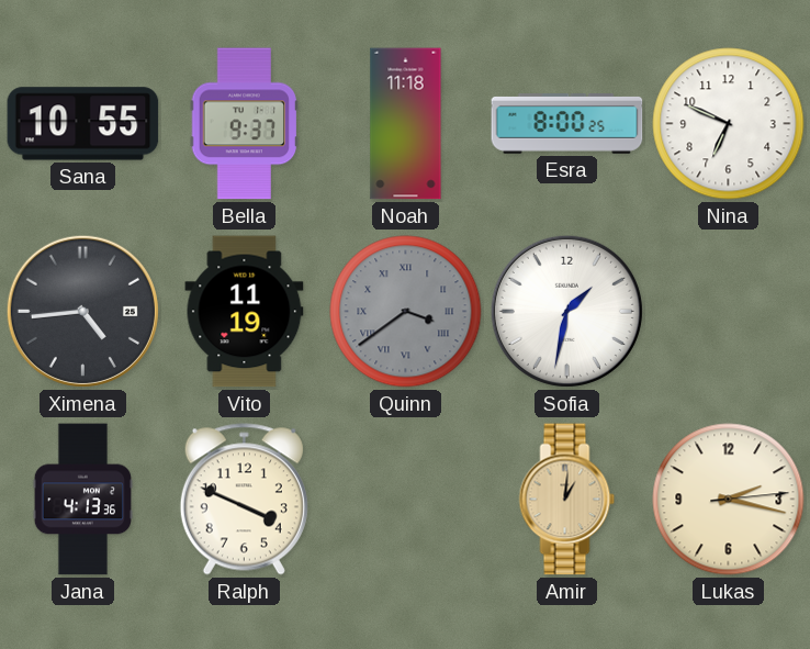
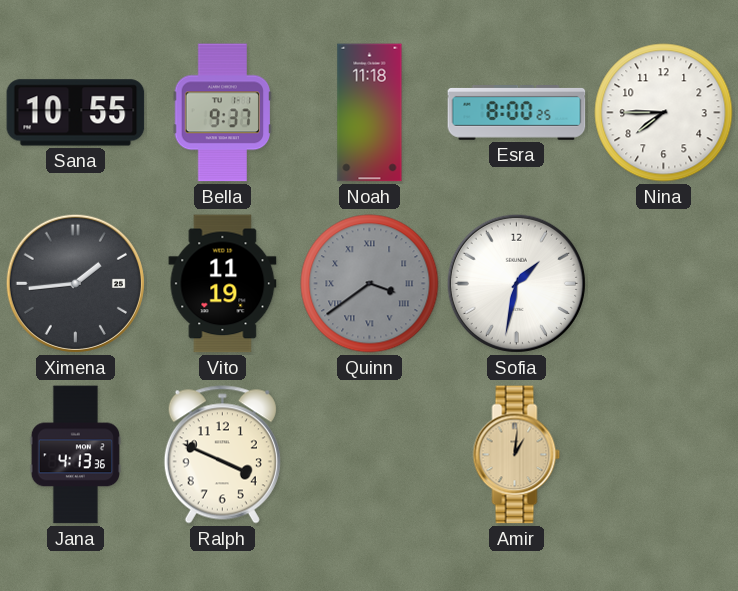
Nina: 6:49 -> 7:45
Ximena: 4:44 -> 1:44
Lukas: 2:17 -> none
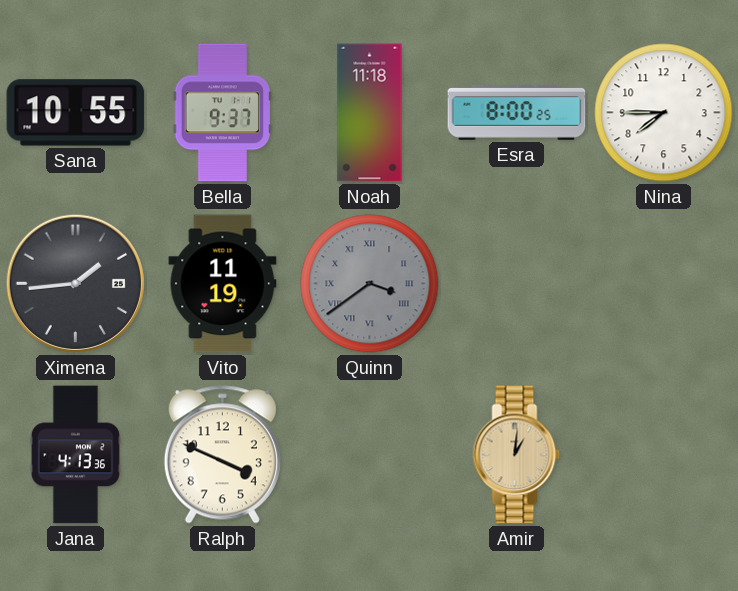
Sofia: 1:32 -> none
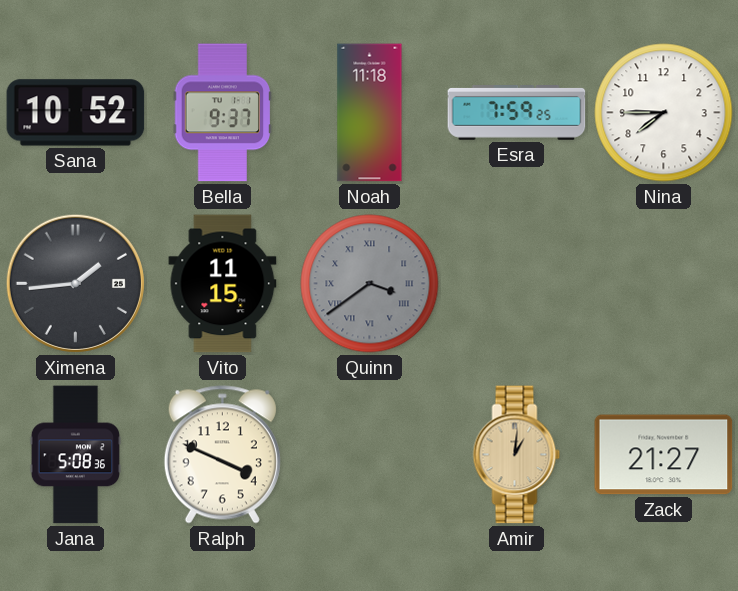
Sana: 10:55 -> 10:52
Esra: 8:00 -> 7:59
Vito: 11:19 -> 11:15
Jana: 4:13 -> 5:08
Zack: none -> 21:27
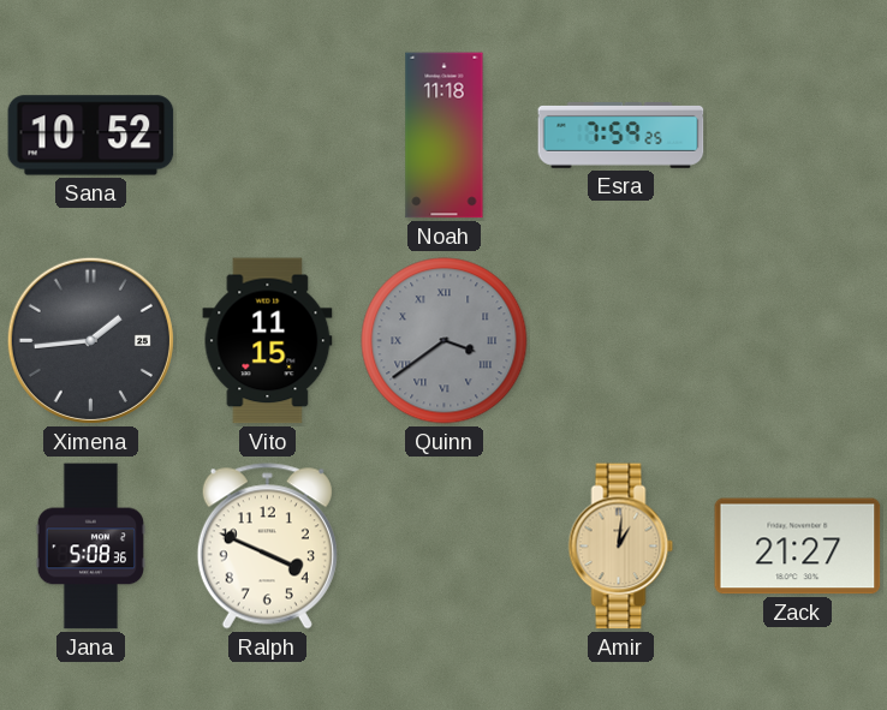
Bella: 9:37 -> none
Nina: 7:45 -> none
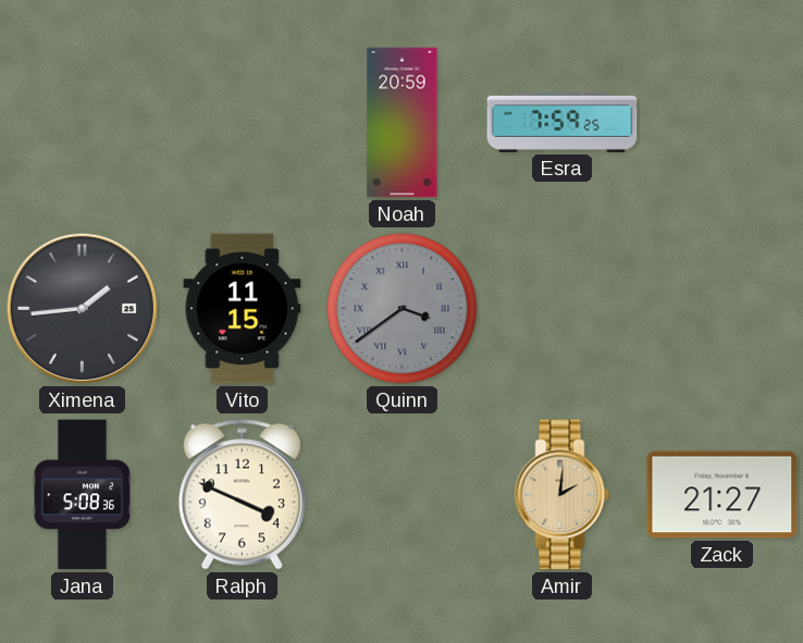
Sana: 10:52 -> none
Noah: 11:18 -> 20:59
Amir: 1:01 -> 2:01
